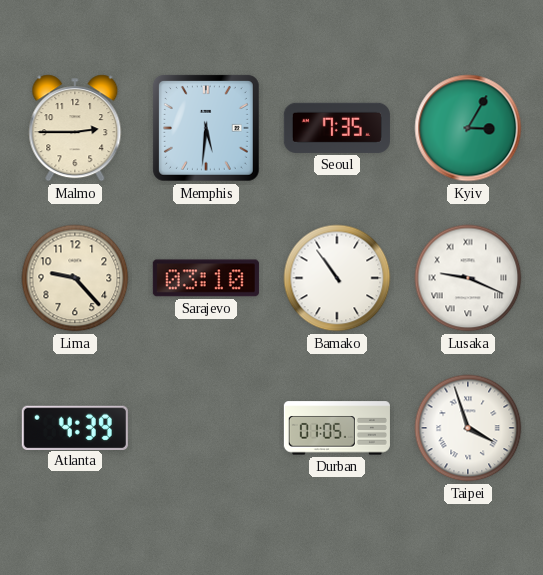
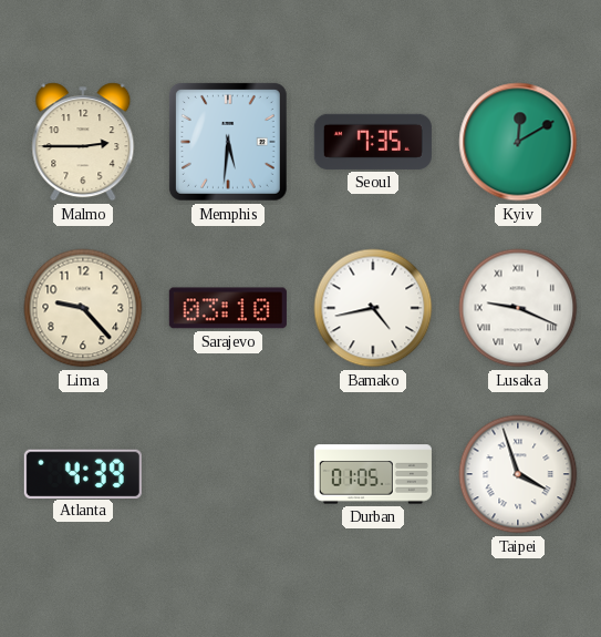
Kyiv: 3:05 -> 12:10
Bamako: 10:54 -> 4:43
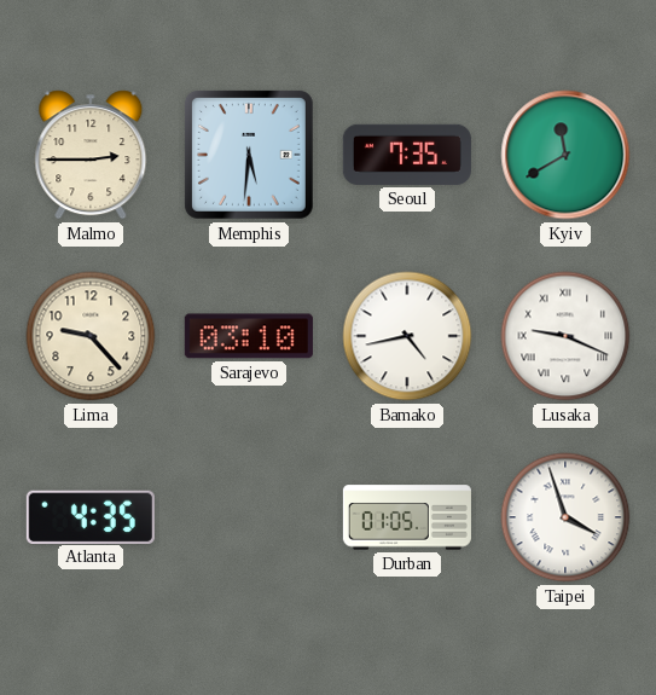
Kyiv: 12:10 -> 11:40
Atlanta: 4:39 -> 4:35
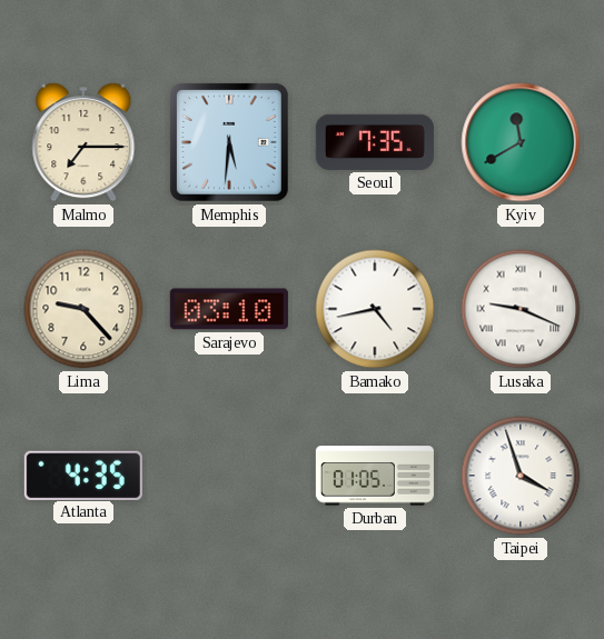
Malmo: 2:45 -> 7:15
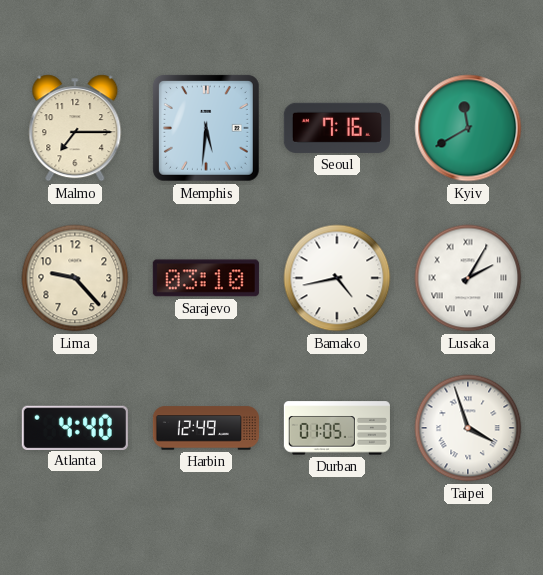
Seoul: 7:35 -> 7:16
Lusaka: 9:19 -> 2:05
Atlanta: 4:35 -> 4:40
Harbin: none -> 12:49
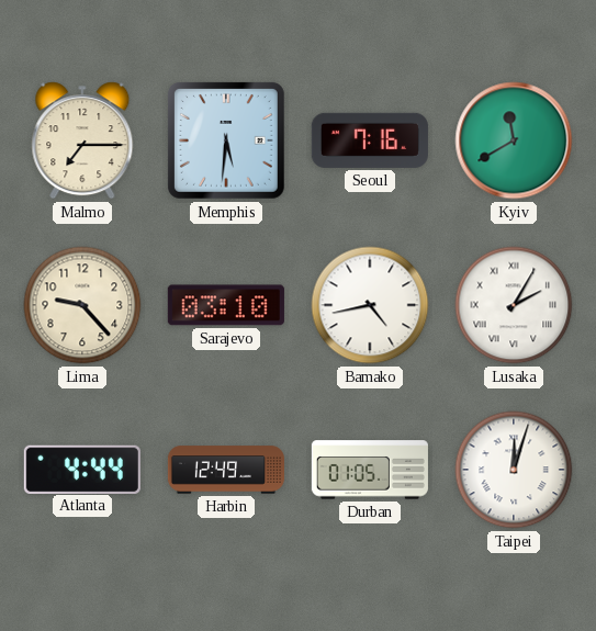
Atlanta: 4:40 -> 4:44
Taipei: 3:57 -> 12:03
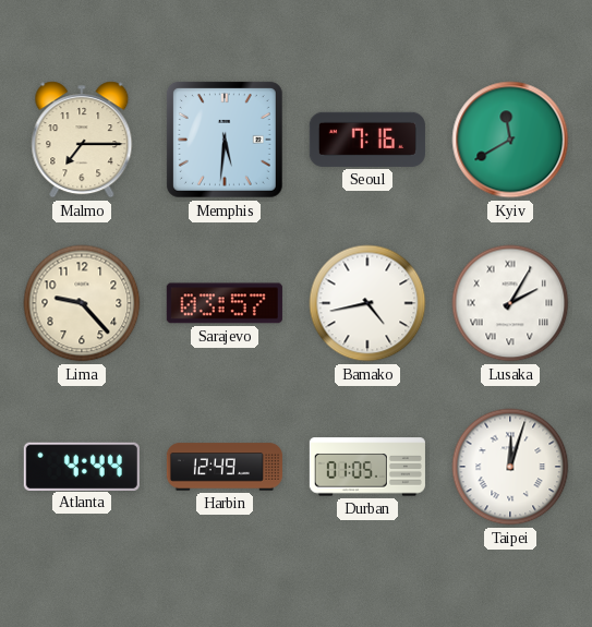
Sarajevo: 03:10 -> 03:57
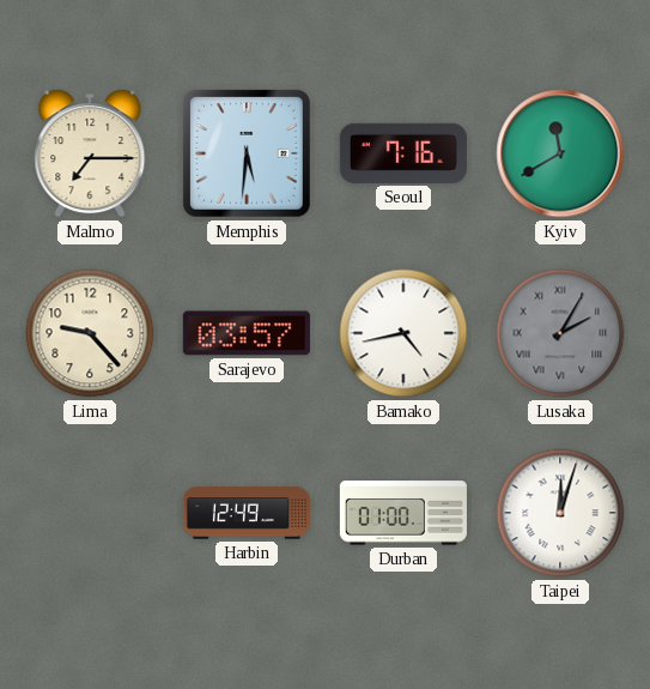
Lusaka dial: white -> grey
Atlanta: 4:44 -> none
Durban: 01:05 -> 01:00
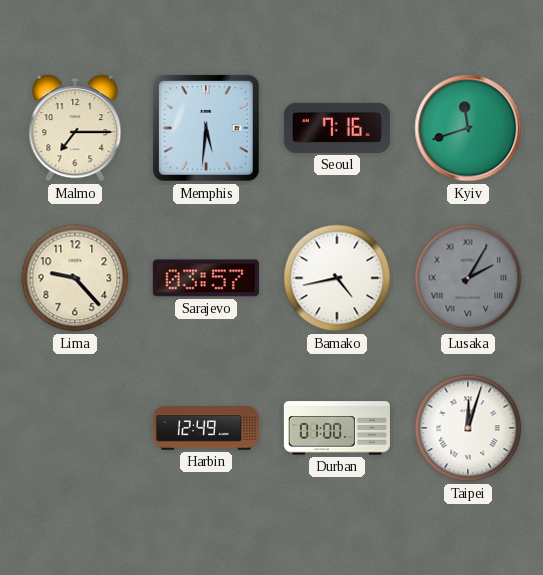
Kyiv: 11:40 -> 11:42
